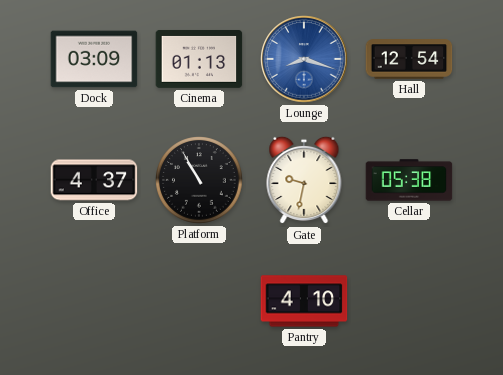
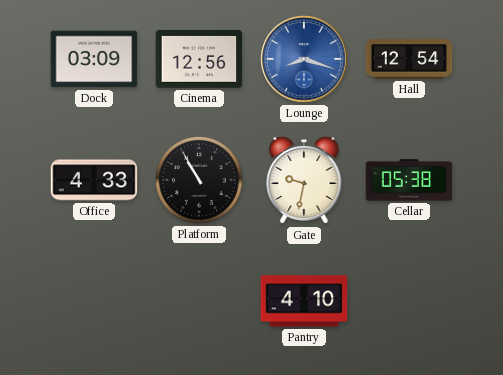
Cinema: 01:13 -> 12:56
Office: 4:37 -> 4:33
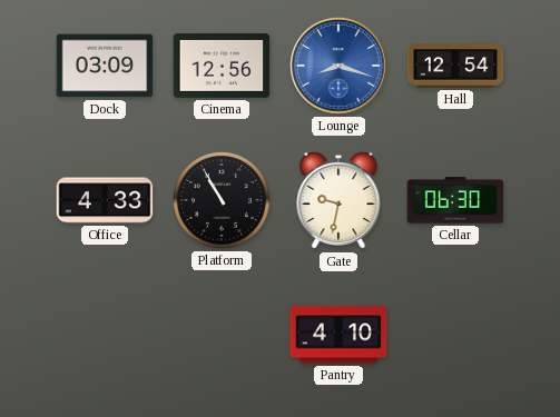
Cellar: 05:38 -> 06:30
